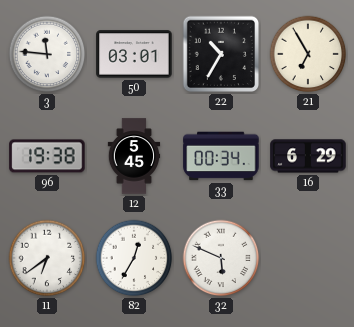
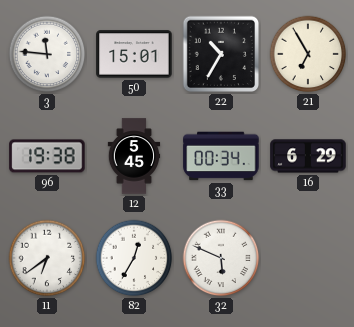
50: 03:01 -> 15:01
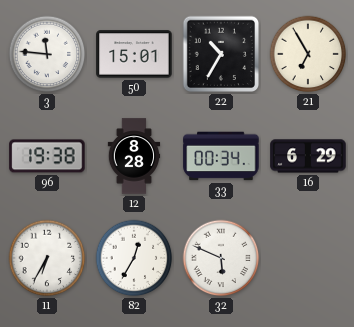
12: 5:45 -> 8:28
11: 6:39 -> 6:35
